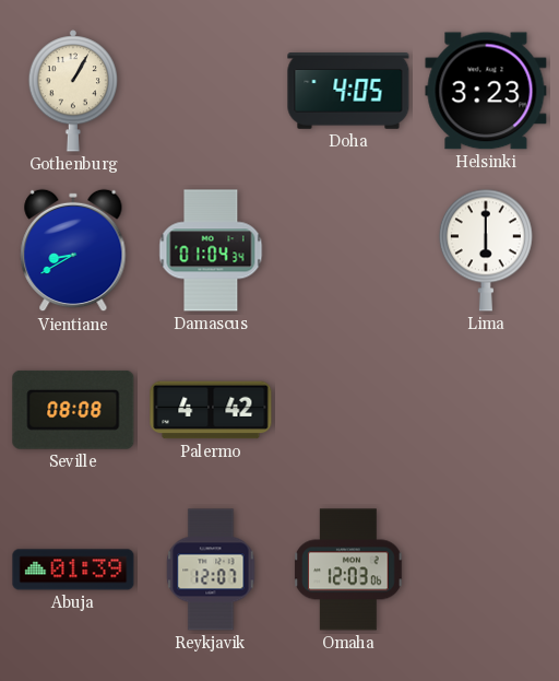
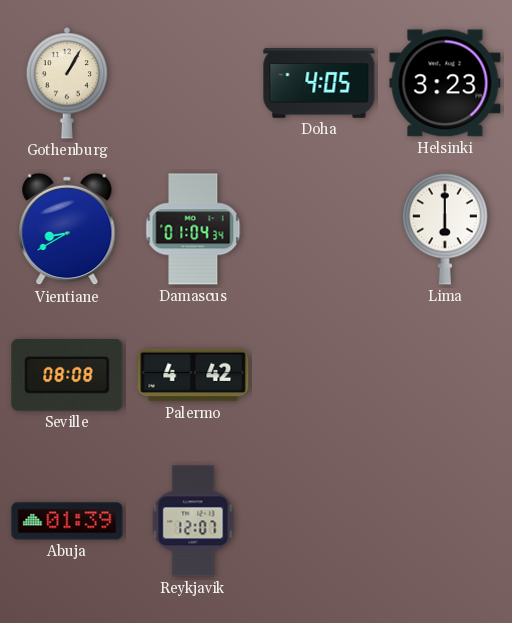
Omaha: 12:03 -> none
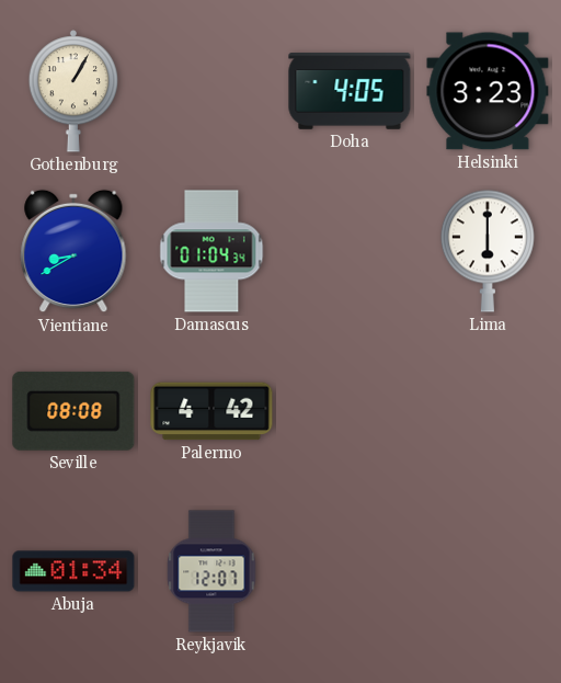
Abuja: 01:39 -> 01:34
